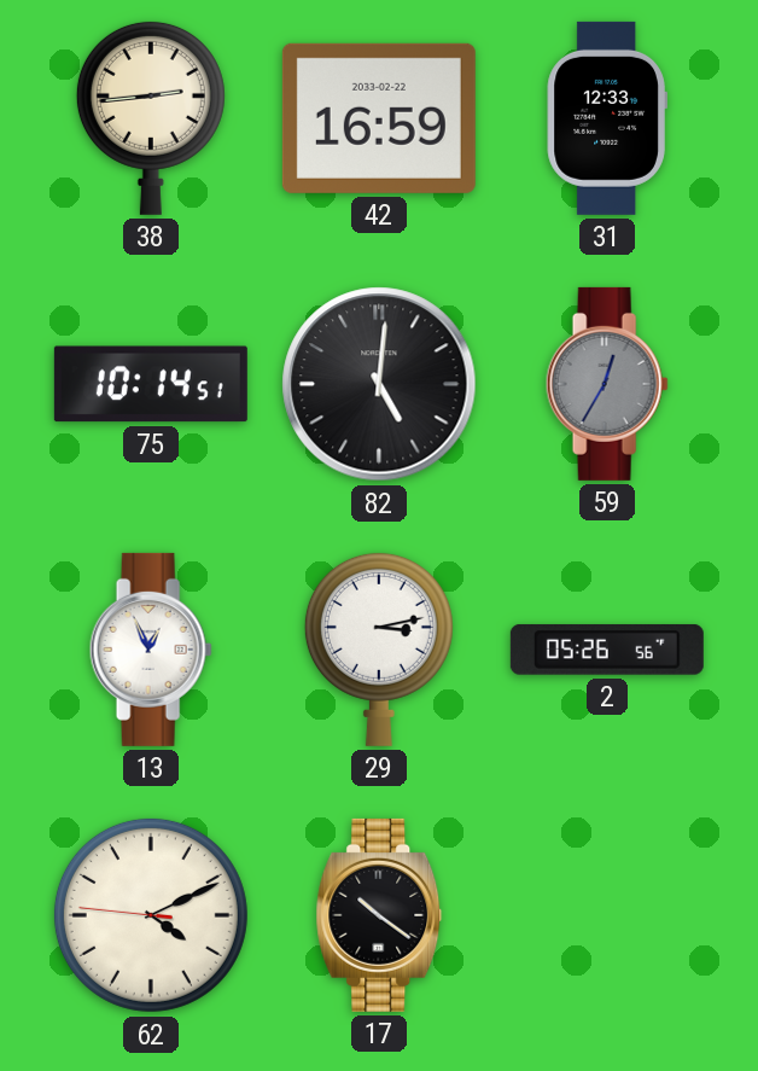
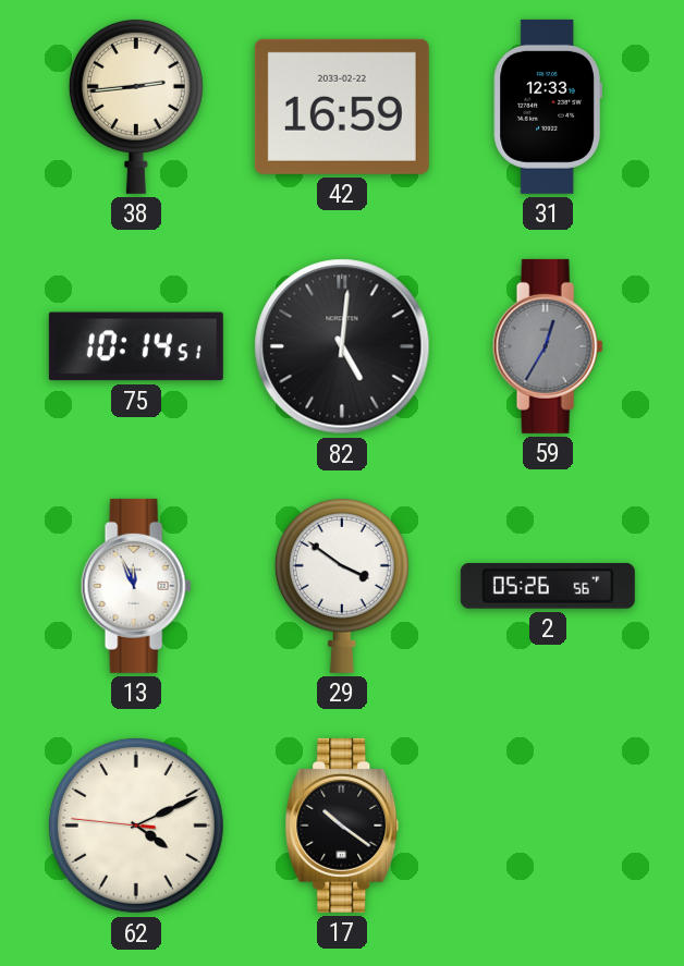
13: 12:56 -> 11:56
29: 3:13 -> 3:51
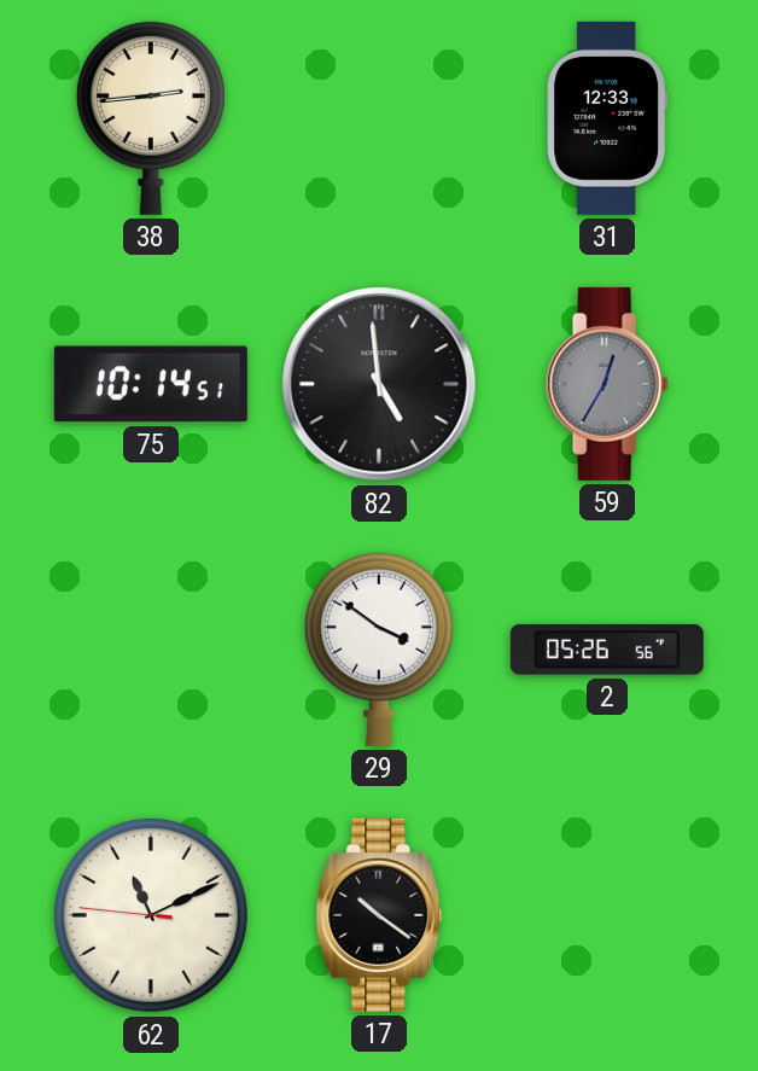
42: 16:59 -> none
82: 5:01 -> 4:59
13: 11:56 -> none
62: 4:10 -> 11:10
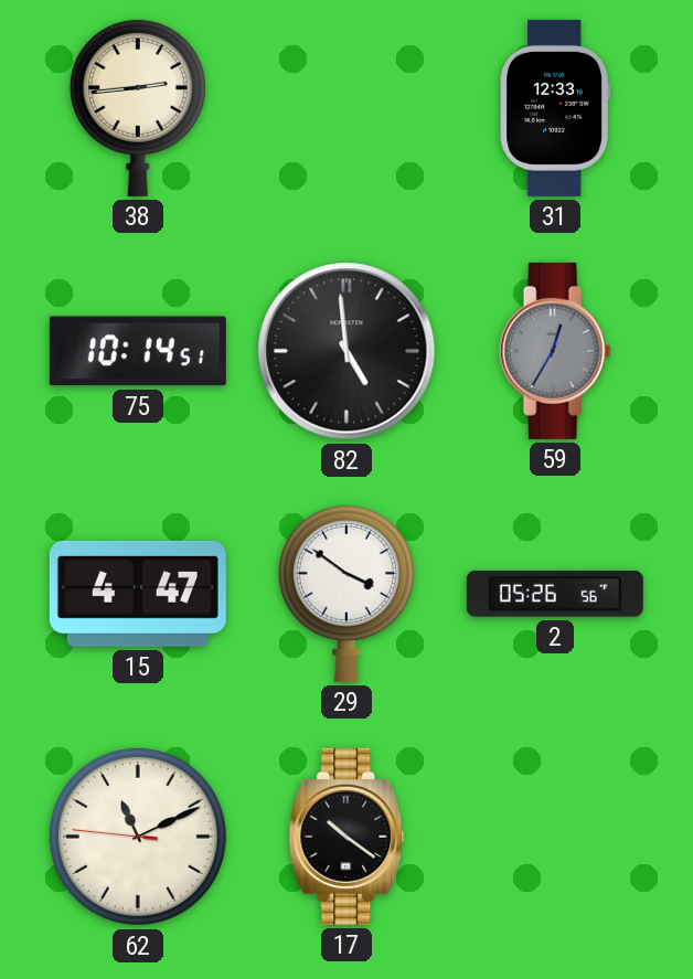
15: none -> 4:47
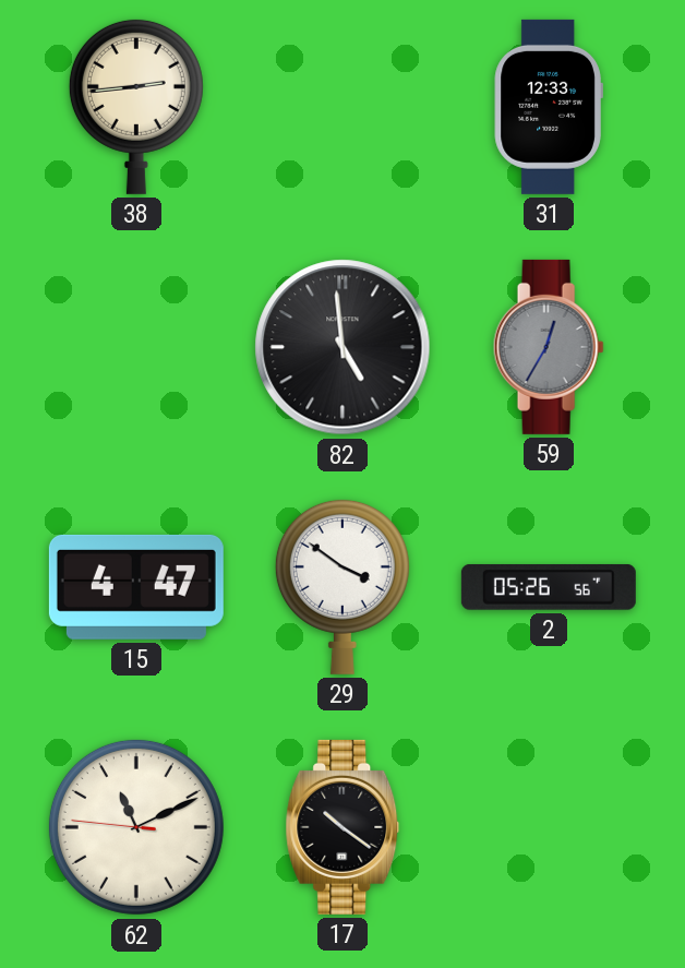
75: 10:14 -> none
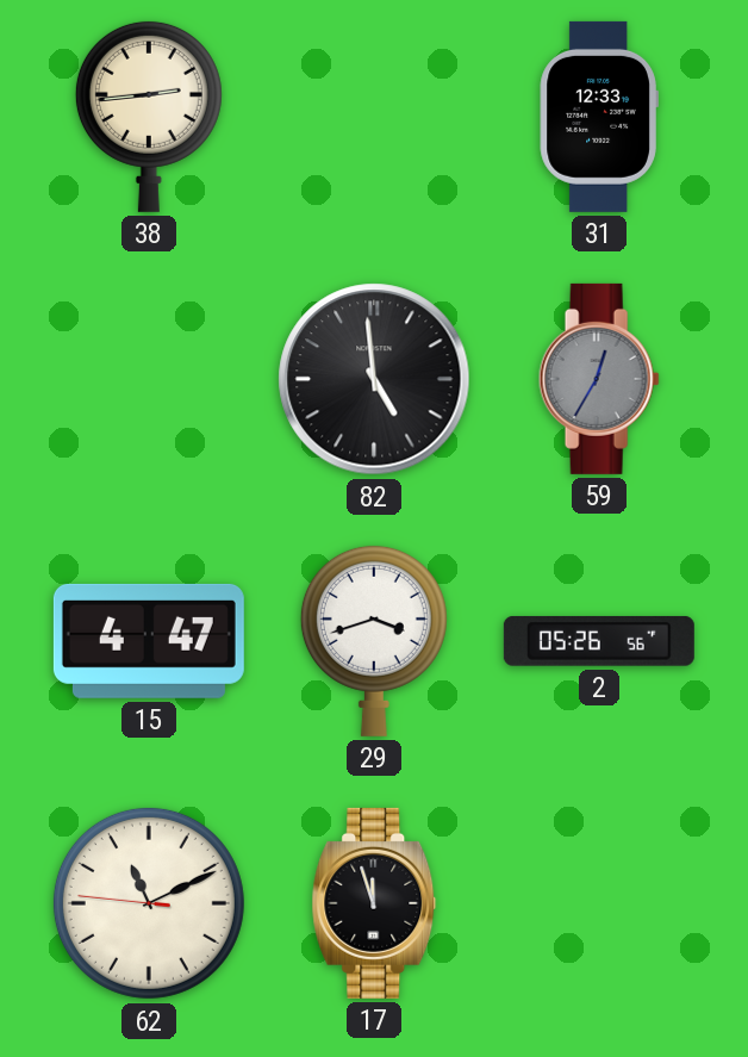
29: 3:51 -> 3:42
17: 10:21 -> 11:57
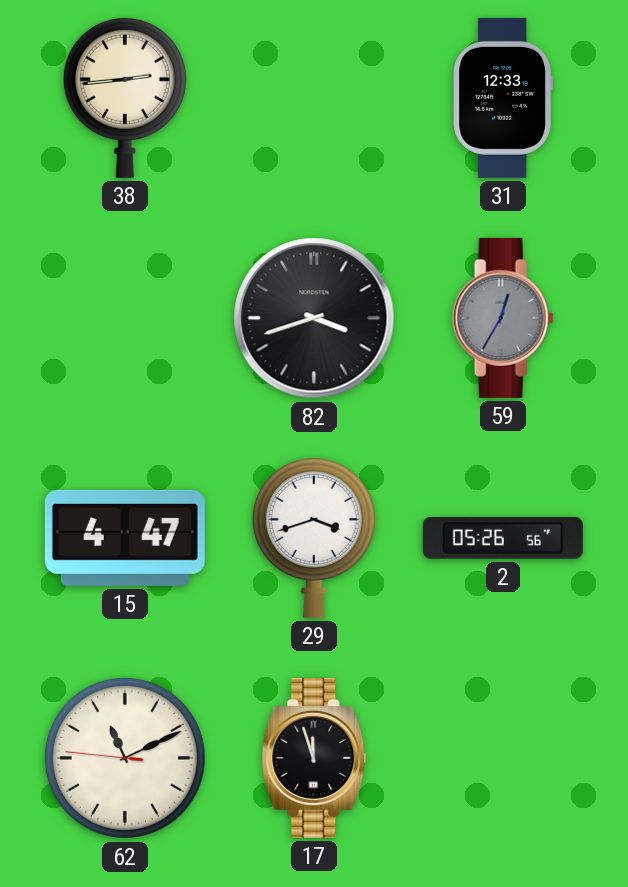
82: 4:59 -> 3:42
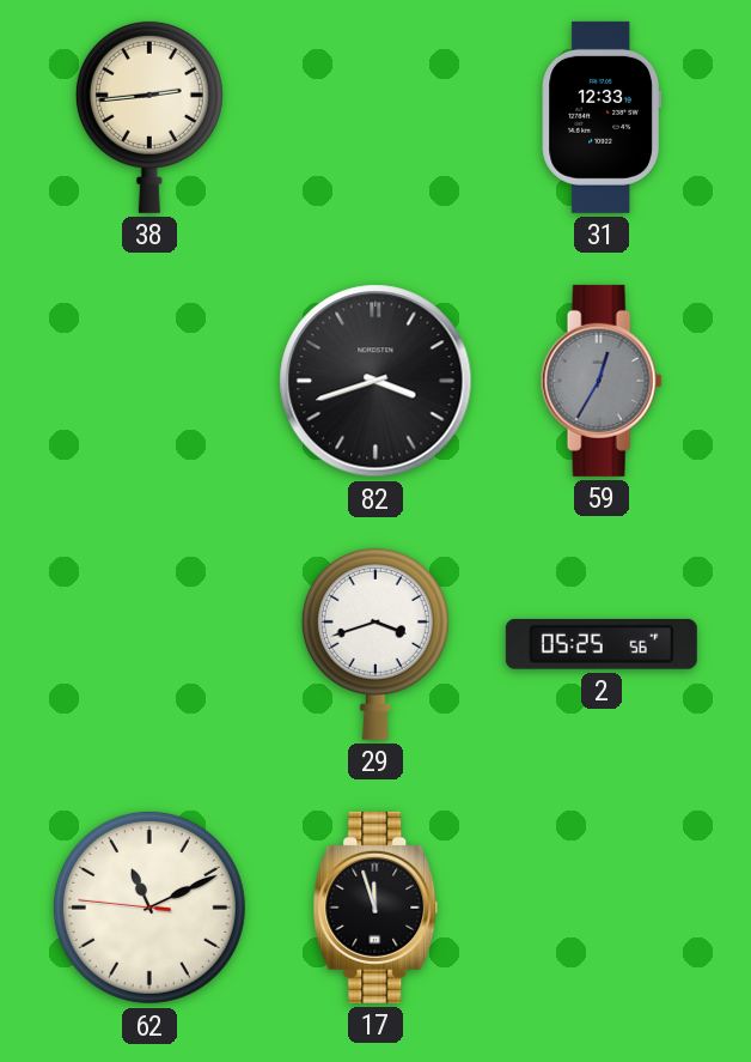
15: 4:47 -> none
2: 05:26 -> 05:25
